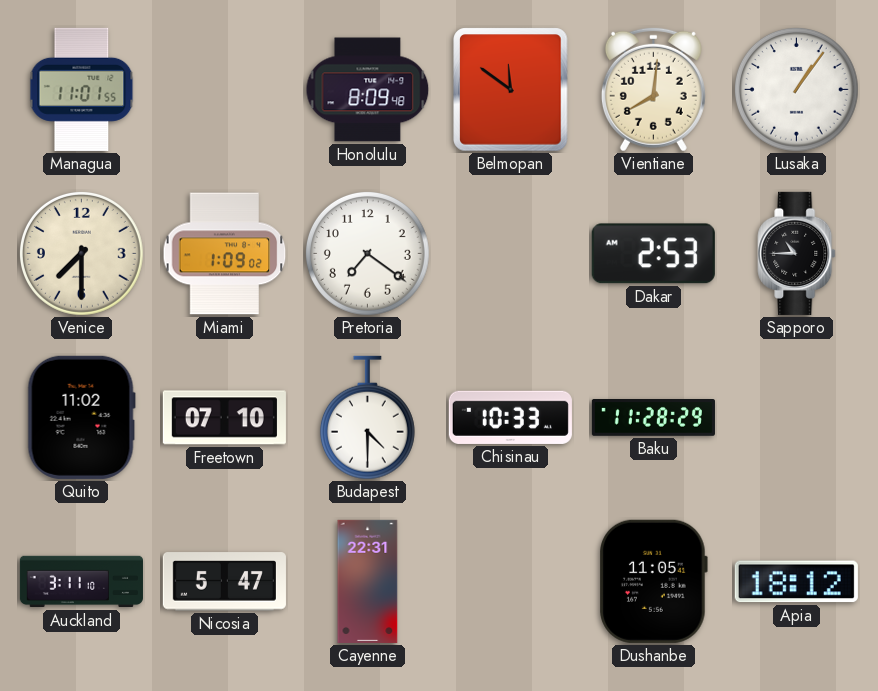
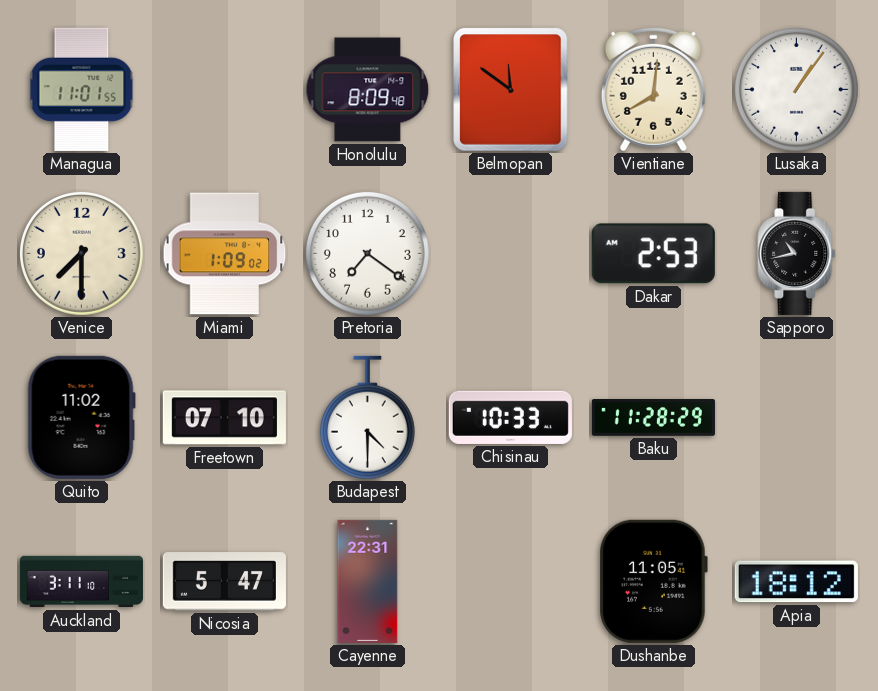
Sapporo: 10:45 -> 10:43
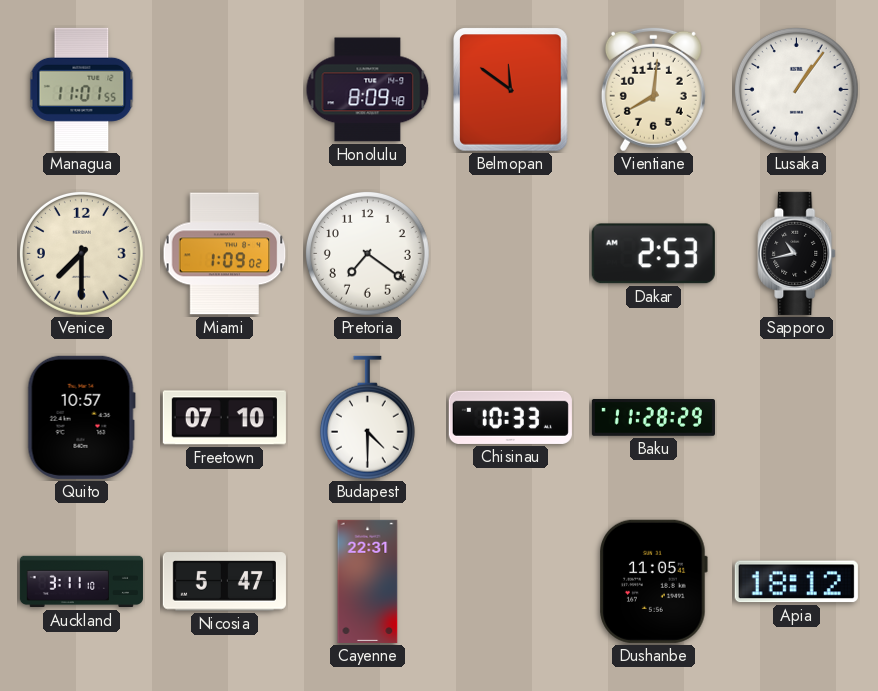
Quito: 11:02 -> 10:57
